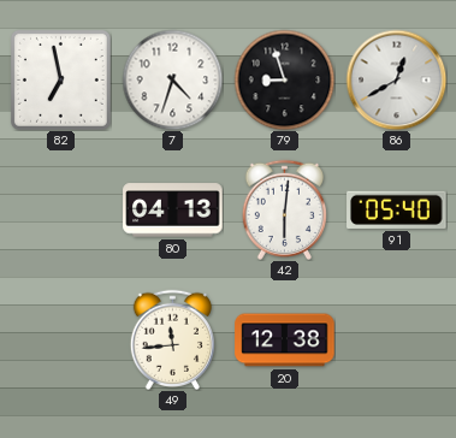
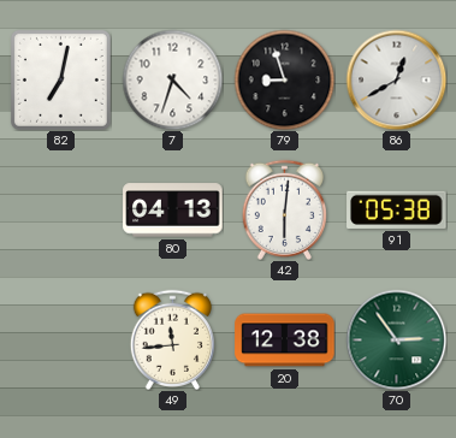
82: 6:58 -> 7:02
91: 05:40 -> 05:38
70: none -> 2:54
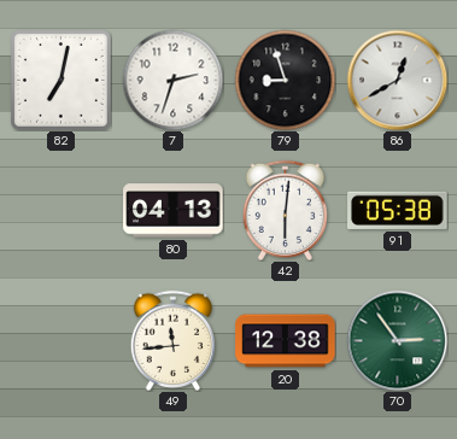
7: 4:33 -> 2:33
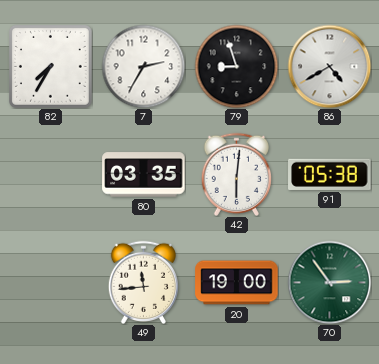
82: 7:02 -> 7:35
7: 2:33 -> 2:35
86: 12:40 -> 4:40
80: 04:13 -> 03:35
20: 12:38 -> 19:00
